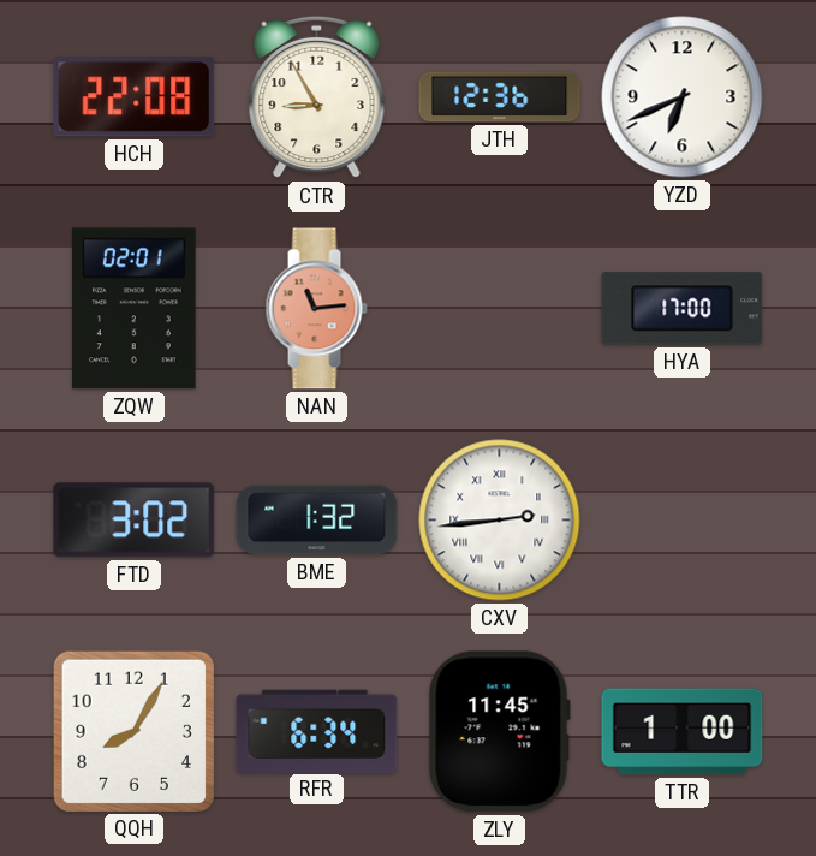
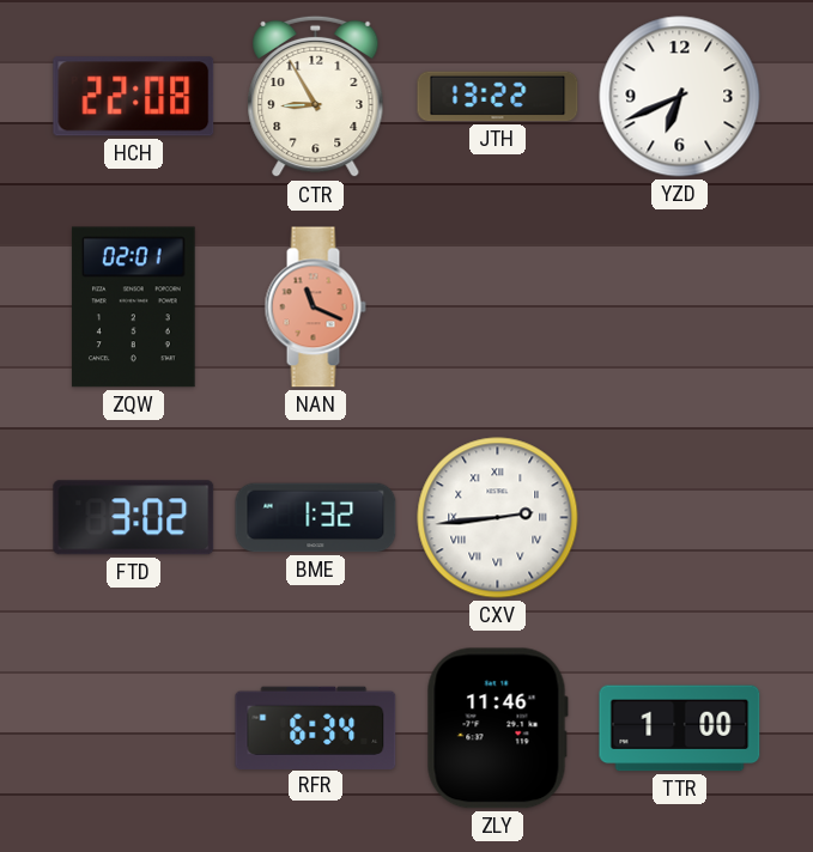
JTH: 12:36 -> 13:22
NAN: 11:14 -> 11:19
HYA: 17:00 -> none
QQH: 8:05 -> none
ZLY: 11:45 -> 11:46
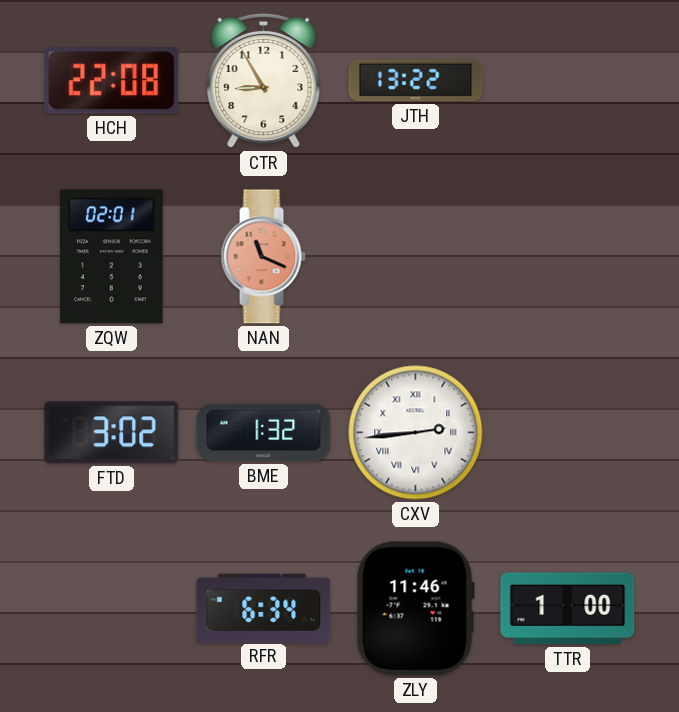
YZD: 6:41 -> none
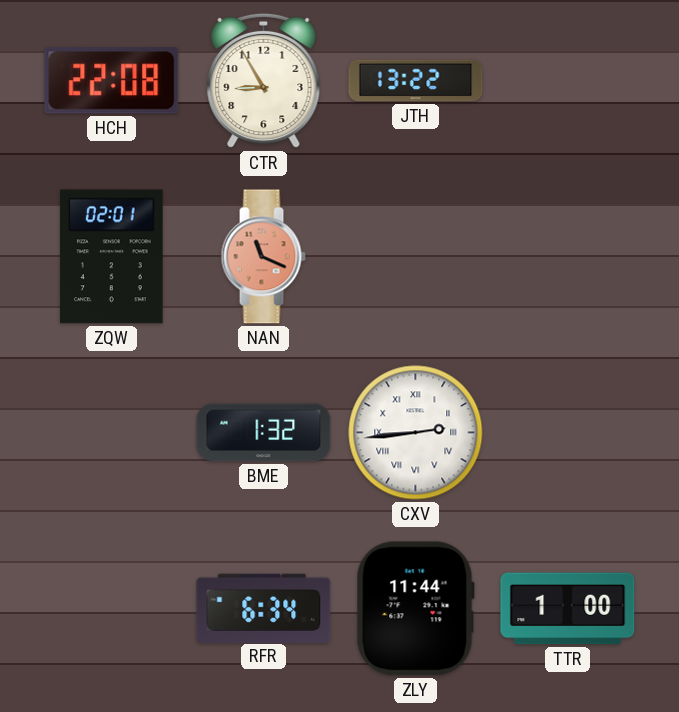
FTD: 3:02 -> none
ZLY: 11:46 -> 11:44
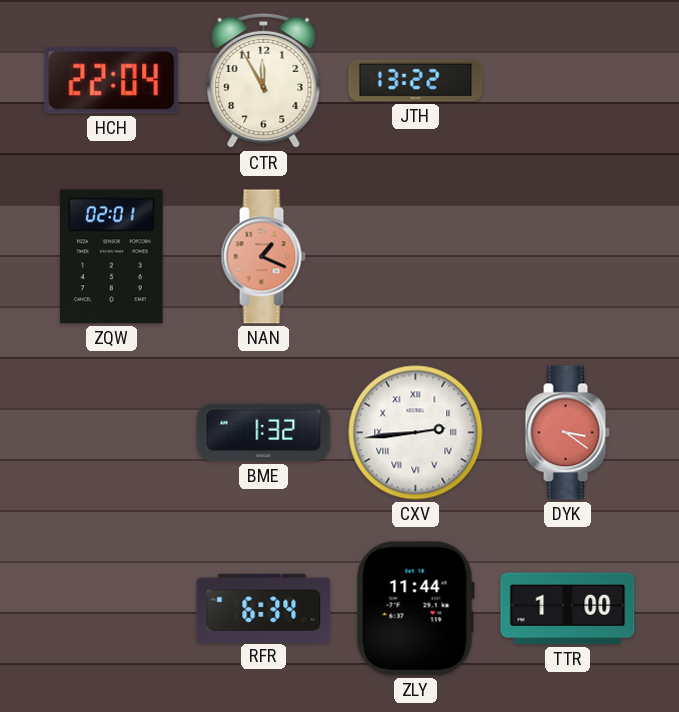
HCH: 22:08 -> 22:04
CTR: 8:55 -> 11:55
NAN: 11:19 -> 1:19
DYK: none -> 3:21
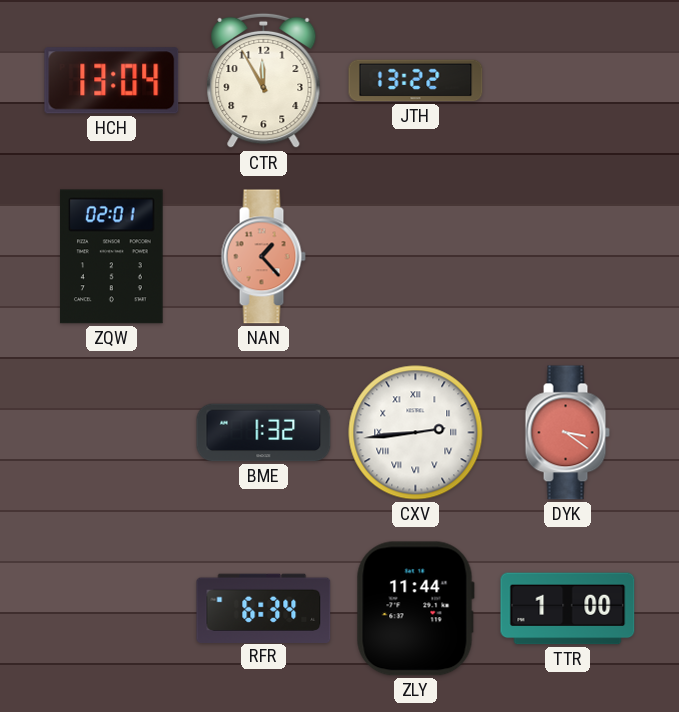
HCH: 22:04 -> 13:04
NAN: 1:19 -> 1:23
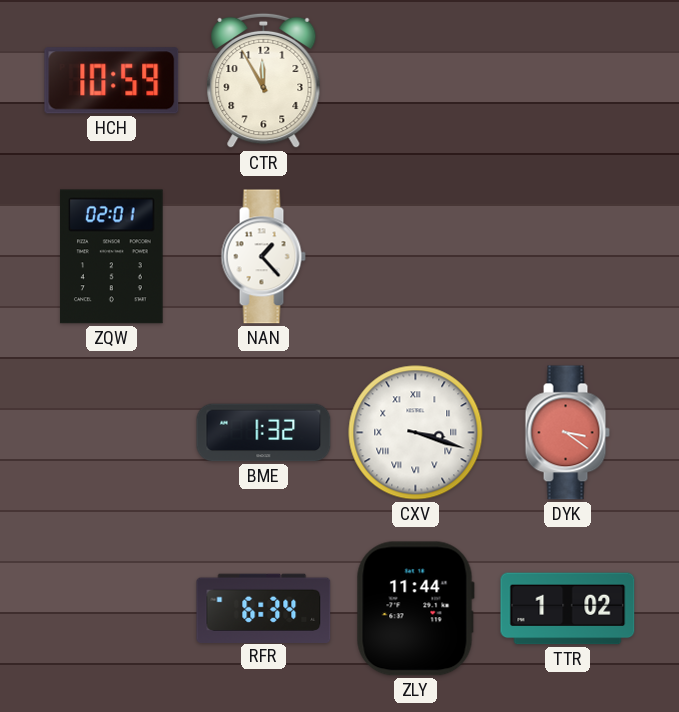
HCH: 13:04 -> 10:59
JTH: 13:22 -> none
NAN dial: salmon -> white
CXV: 2:44 -> 3:18
TTR: 1:00 -> 1:02
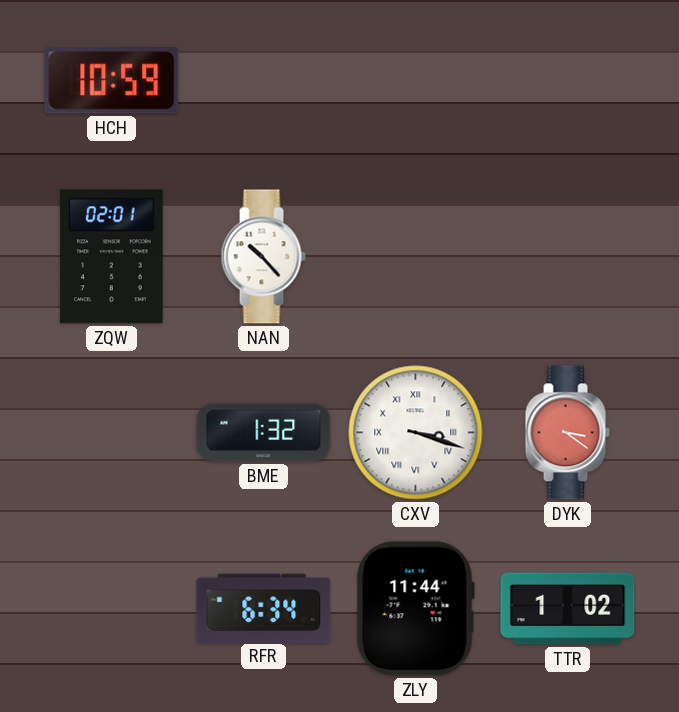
CTR: 11:55 -> none
NAN: 1:23 -> 10:23
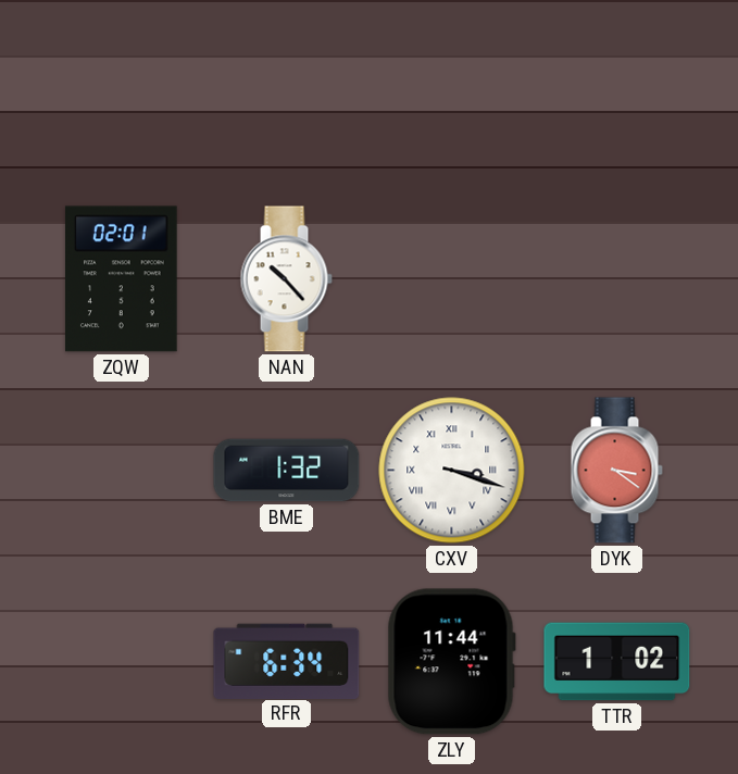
HCH: 10:59 -> none
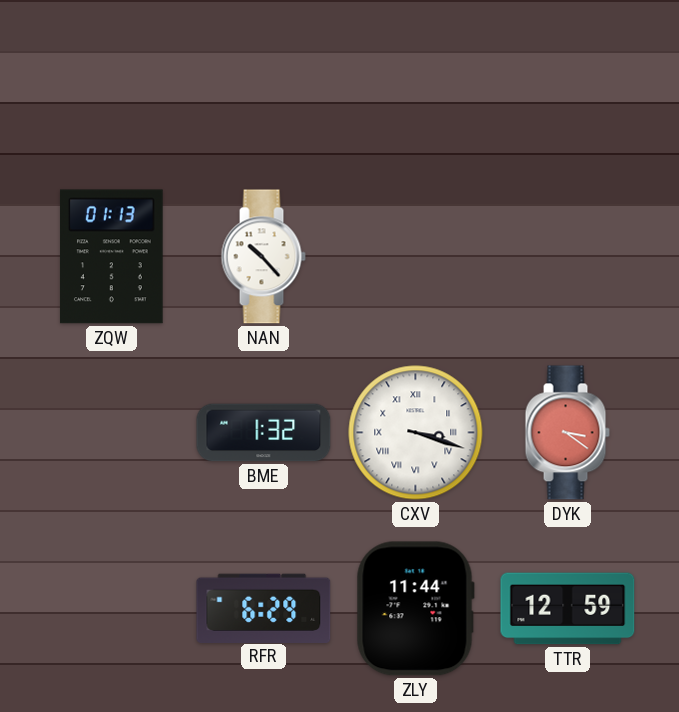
ZQW: 02:01 -> 01:13
RFR: 6:34 -> 6:29
TTR: 1:02 -> 12:59
